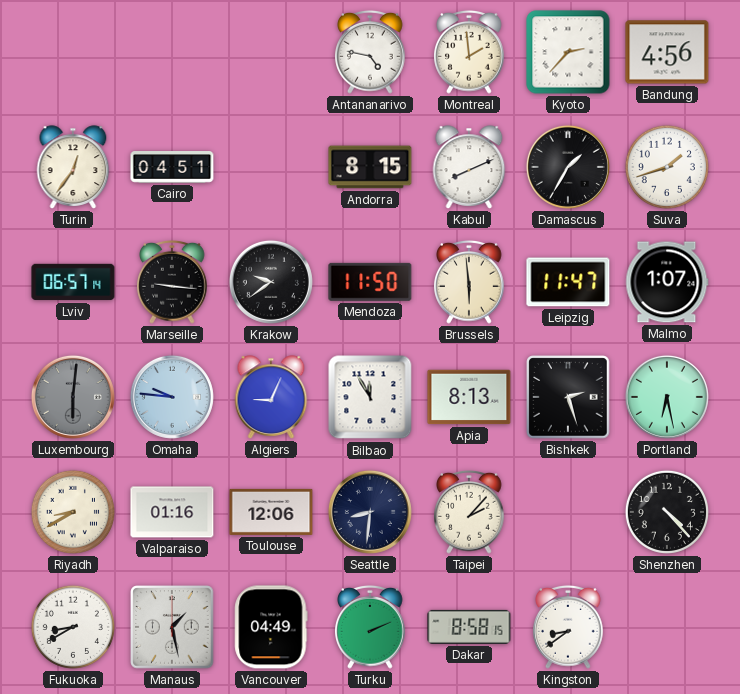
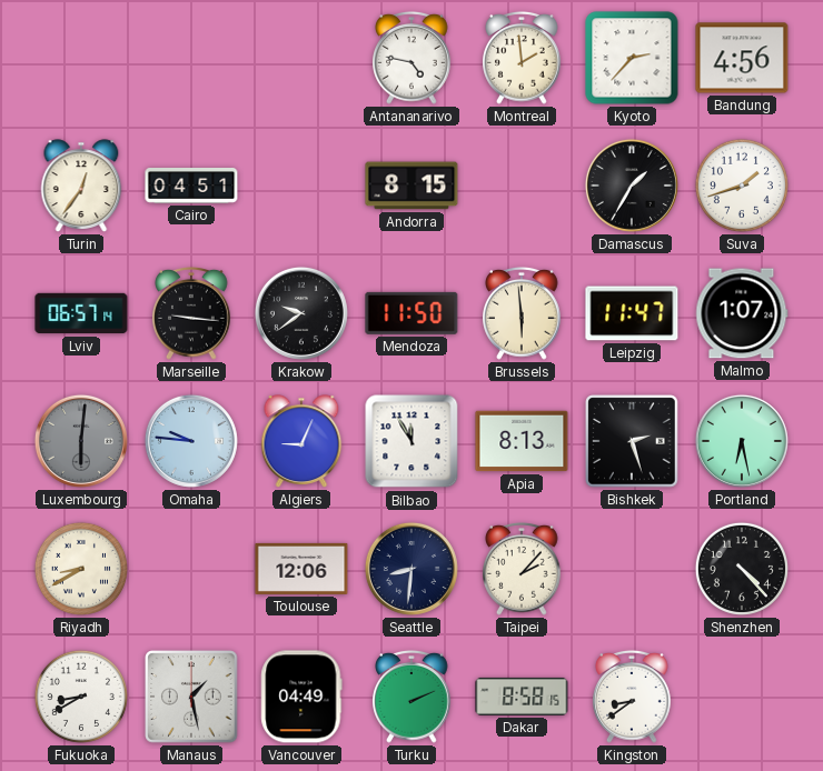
Kabul: 8:11 -> none
Valparaiso: 01:16 -> none
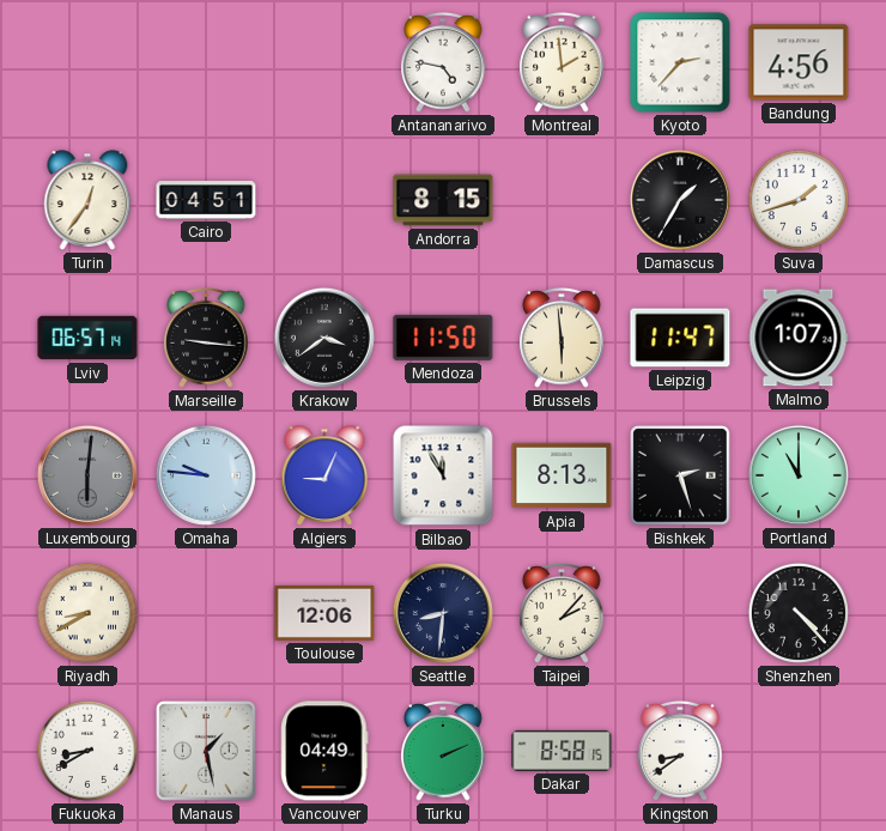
Krakow: 9:39 -> 3:39
Portland: 6:28 -> 11:00
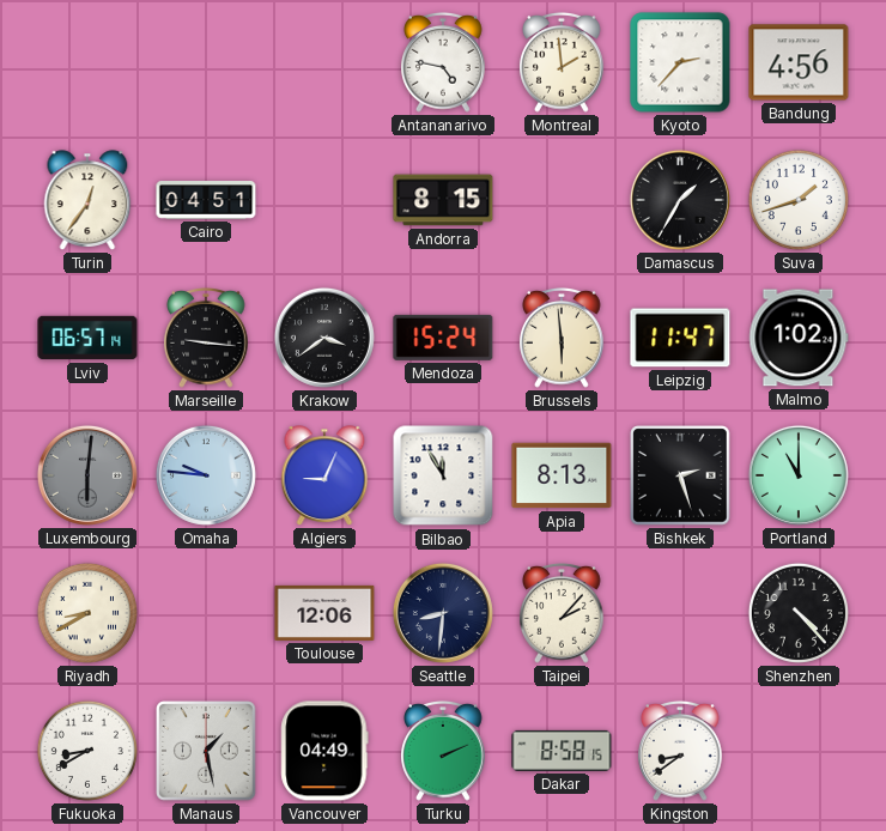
Mendoza: 11:50 -> 15:24
Malmo: 1:07 -> 1:02
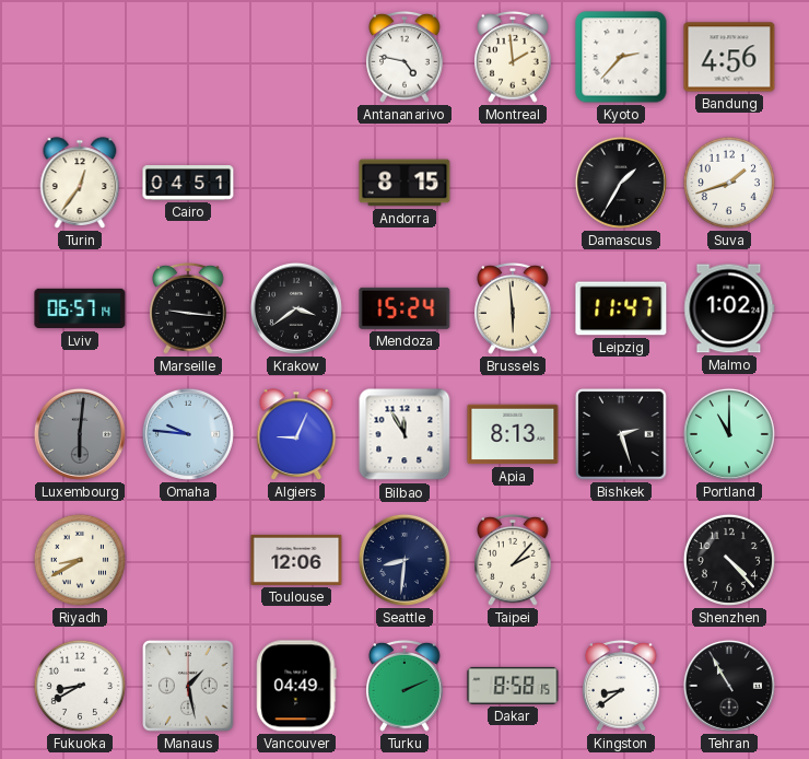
Tehran: none -> 10:55
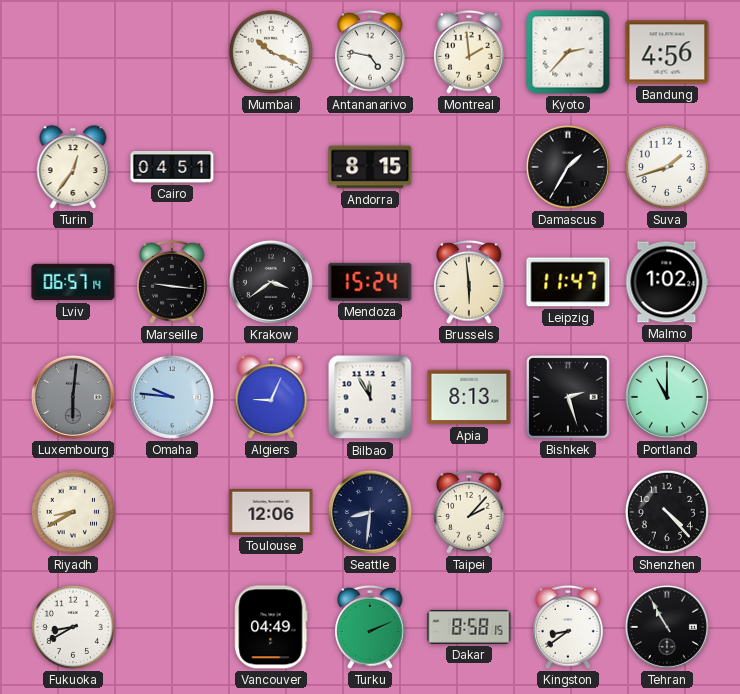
Mumbai: none -> 10:19
Manaus: 1:28 -> none
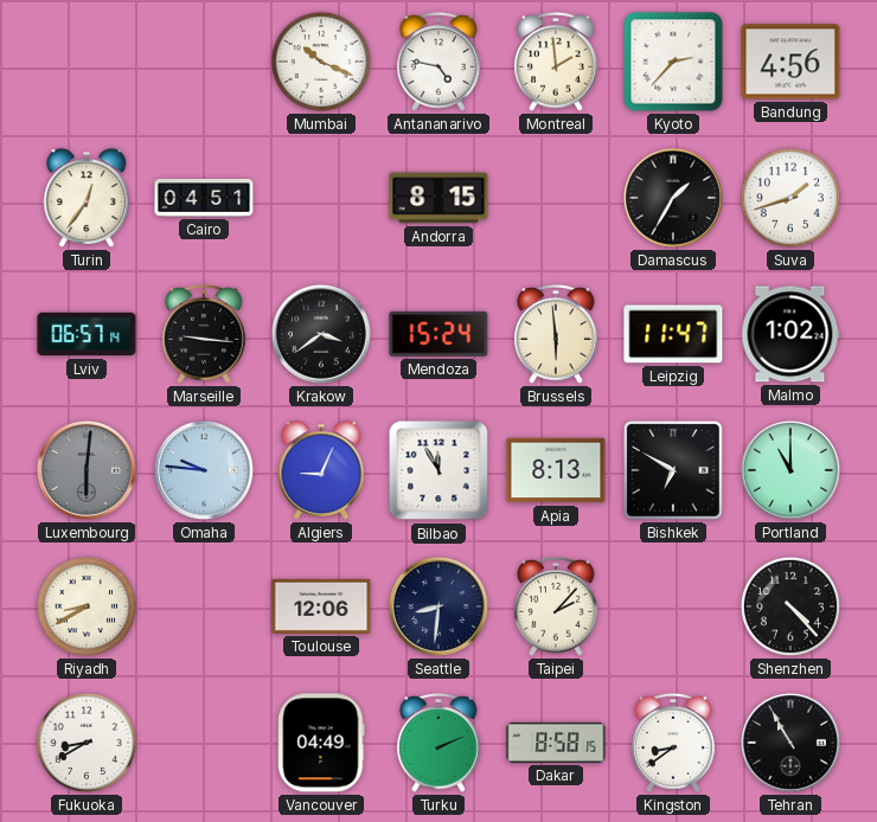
Bishkek: 2:27 -> 6:50
